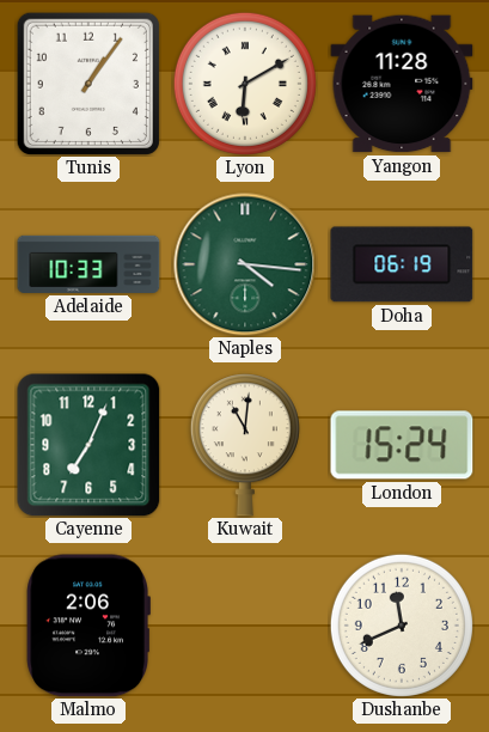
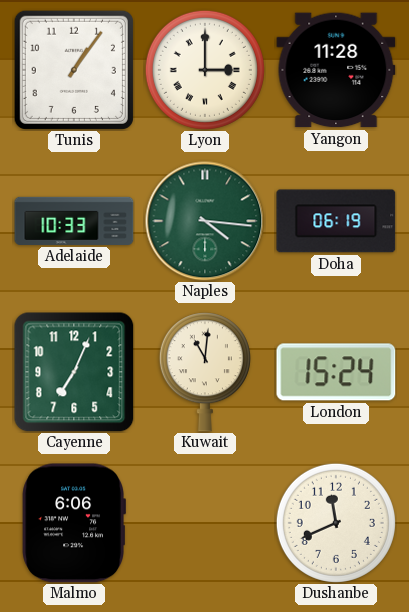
Lyon: 6:10 -> 3:00
Malmo: 2:06 -> 6:06
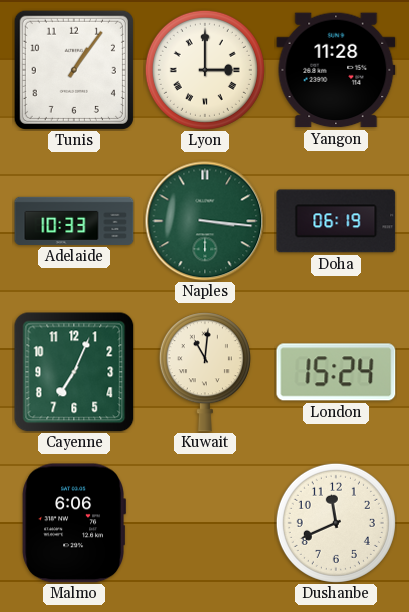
Naples: 4:16 -> 3:16
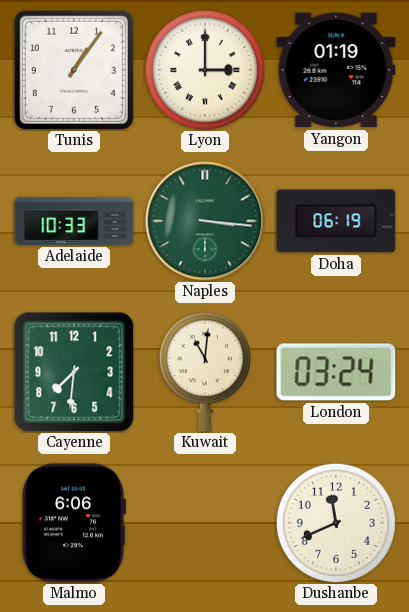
Yangon: 11:28 -> 01:19
Cayenne: 7:04 -> 7:31
London: 15:24 -> 03:24
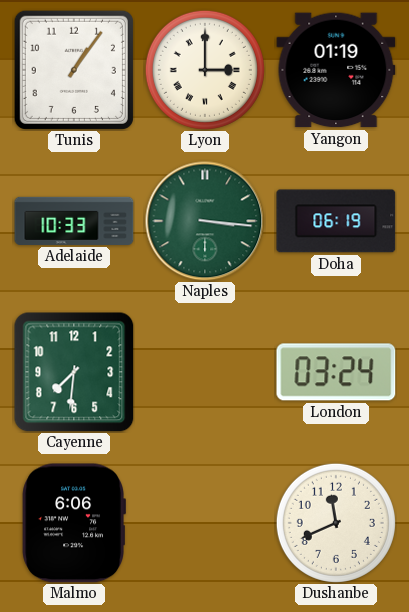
Kuwait: 11:01 -> none
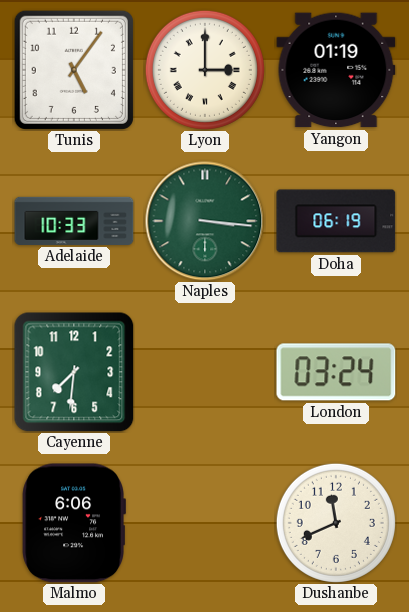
Tunis: 1:06 -> 5:06
